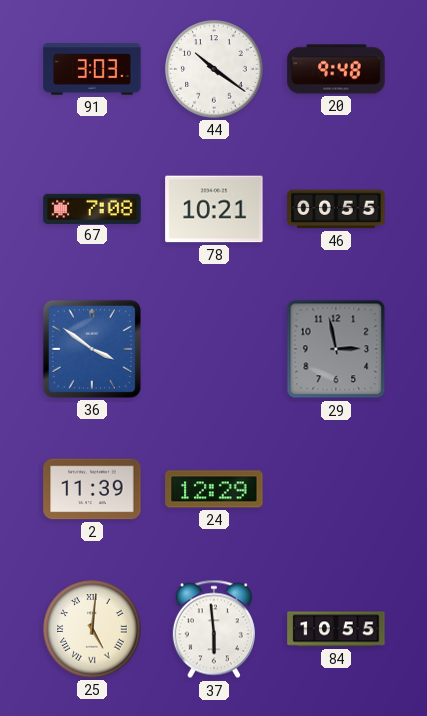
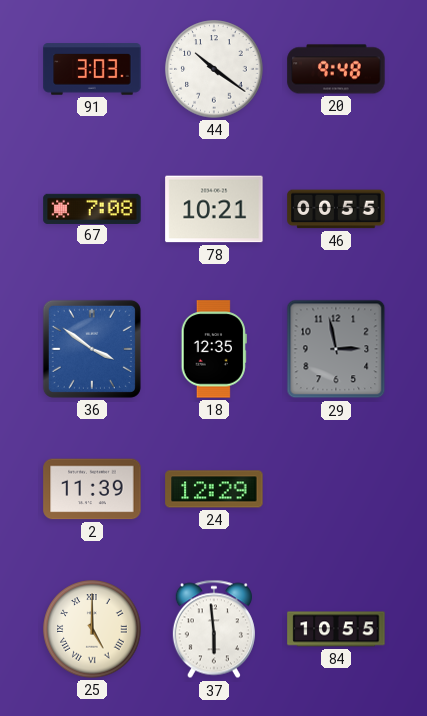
18: none -> 12:35
25: 5:01 -> 5:00
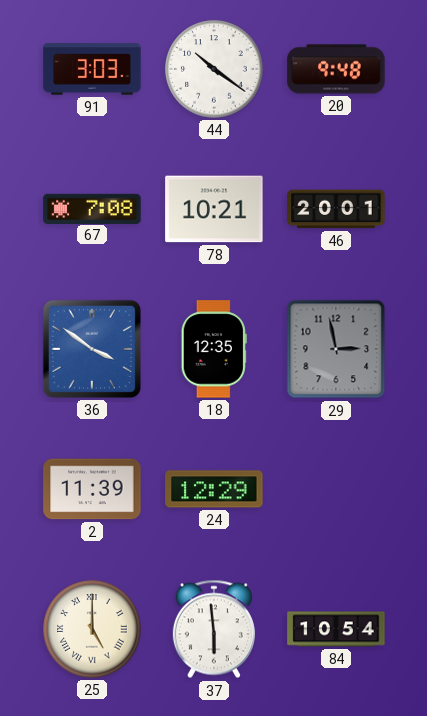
46: 00:55 -> 20:01
84: 10:55 -> 10:54
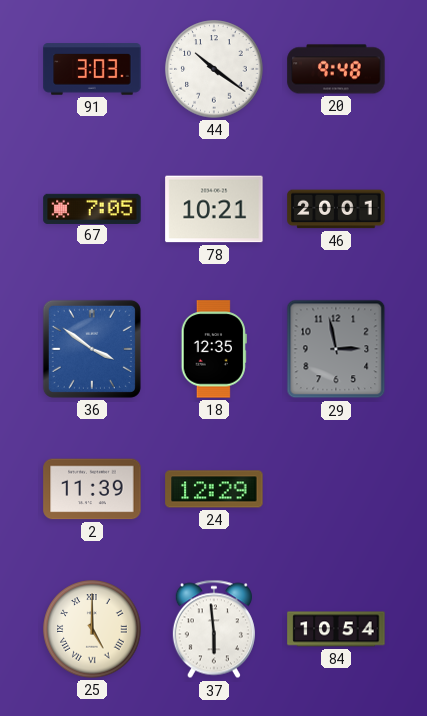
67: 7:08 -> 7:05
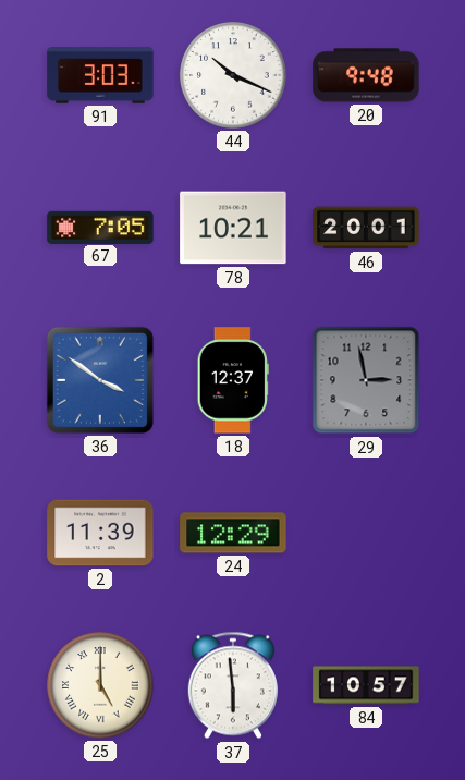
44: 10:21 -> 10:19
18: 12:35 -> 12:37
84: 10:54 -> 10:57
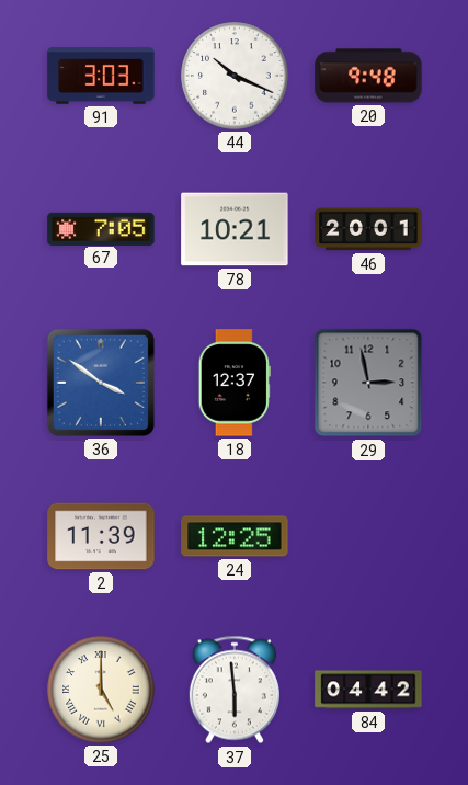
24: 12:29 -> 12:25
84: 10:57 -> 04:42
